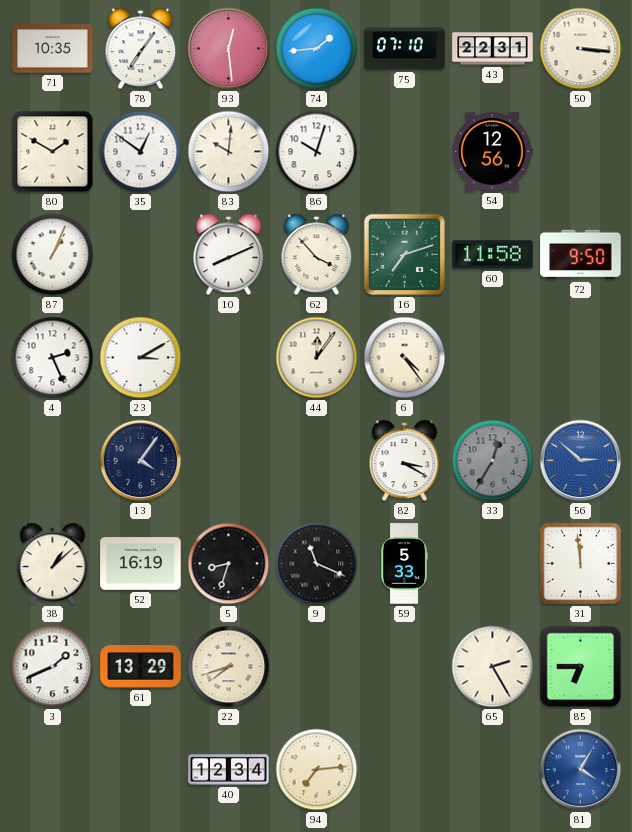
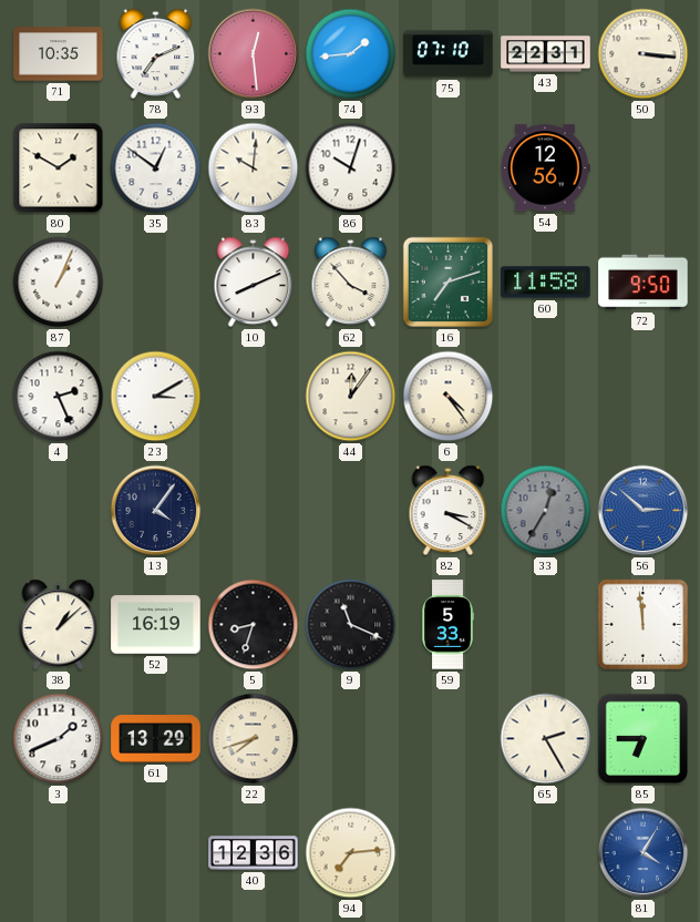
78: 7:06 -> 7:11
40: 12:34 -> 12:36
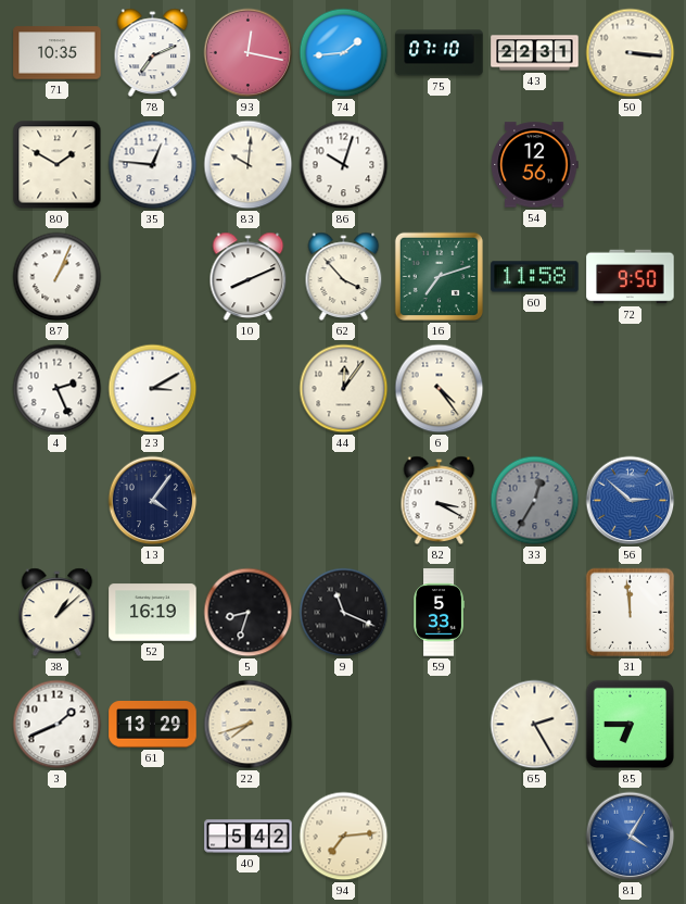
93: 12:29 -> 12:17
35: 12:51 -> 12:46
40: 12:36 -> 5:42
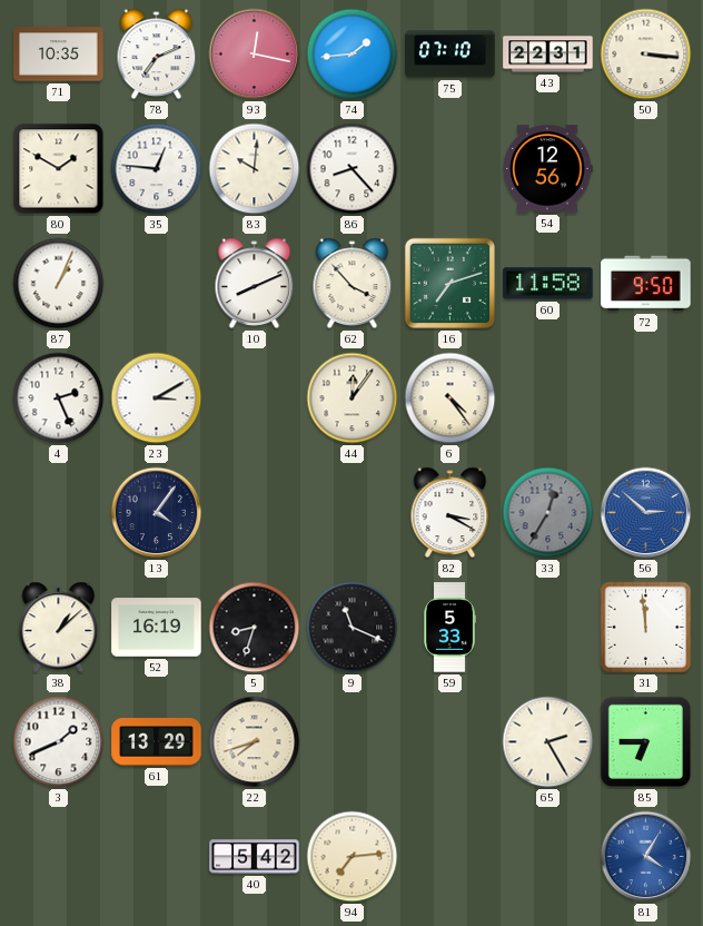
86: 10:03 -> 8:23
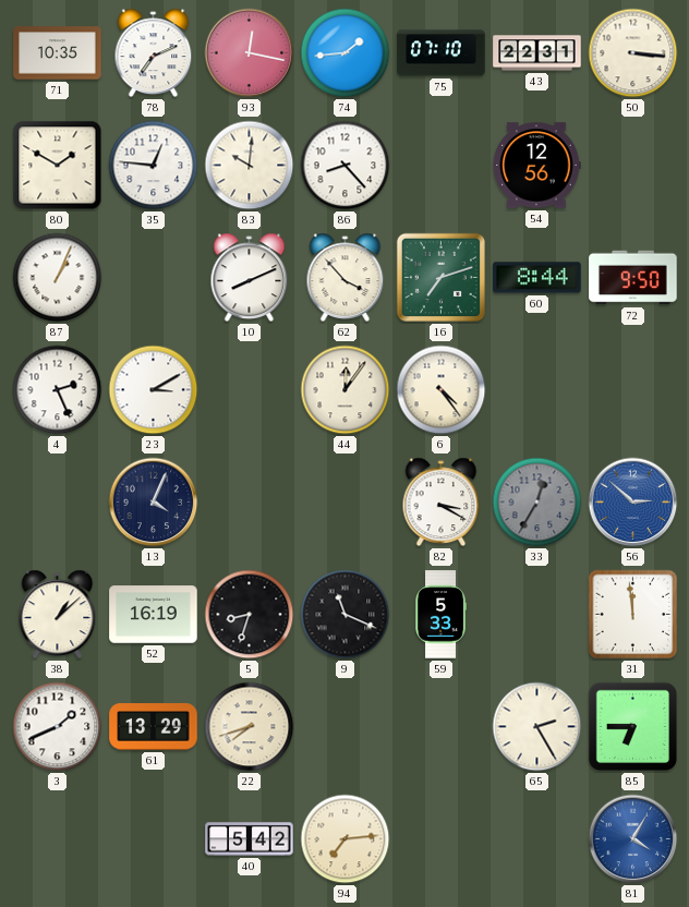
60: 11:58 -> 8:44
13: 4:06 -> 4:04
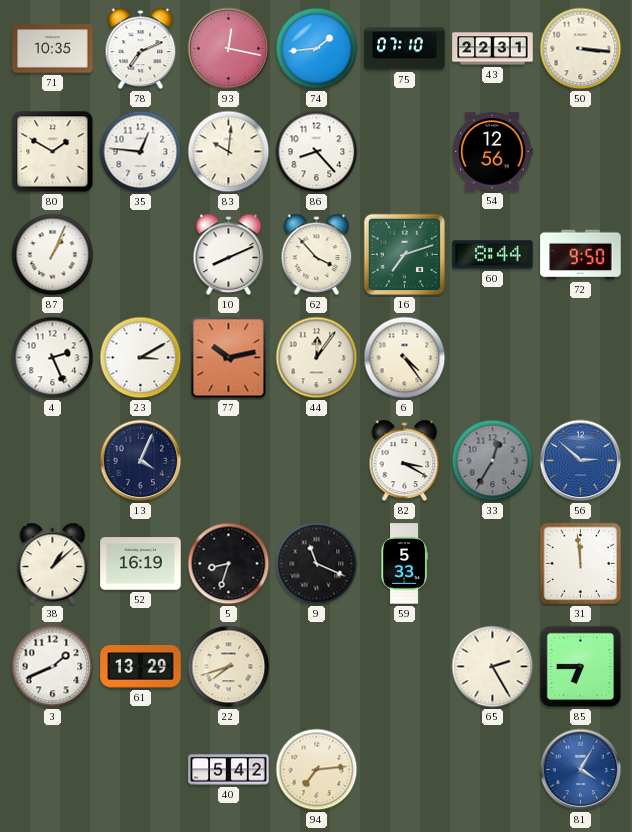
77: none -> 10:13
